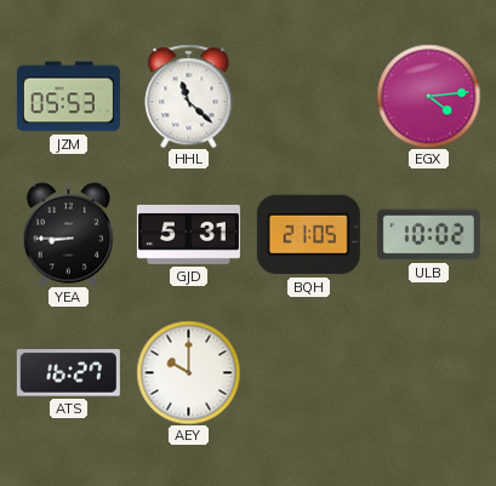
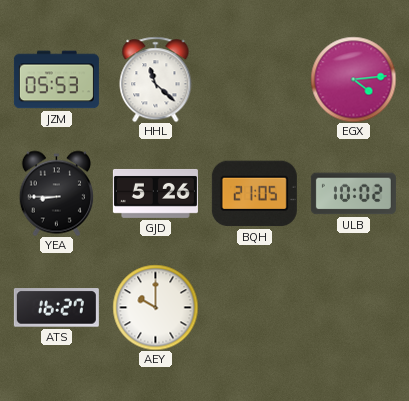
GJD: 5:31 -> 5:26
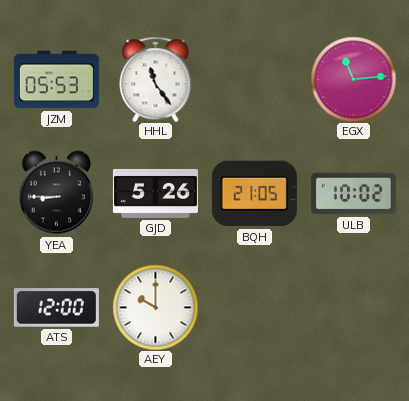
HHL: 11:22 -> 11:24
EGX: 4:14 -> 11:14
ATS: 16:27 -> 12:00
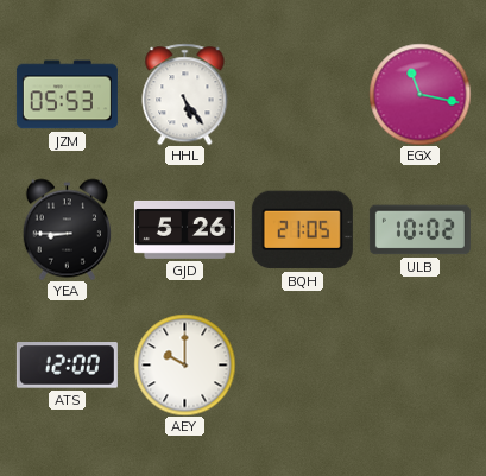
HHL: 11:24 -> 5:24
EGX: 11:14 -> 11:17
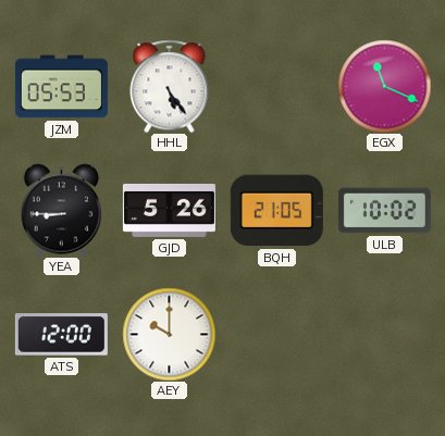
EGX: 11:17 -> 11:19
